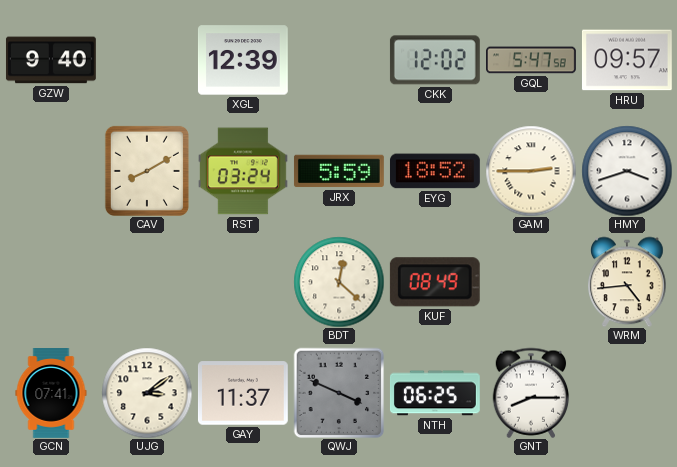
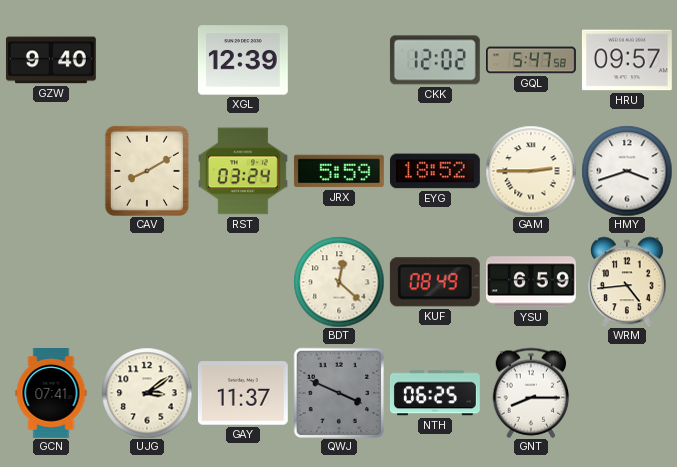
YSU: none -> 6:59
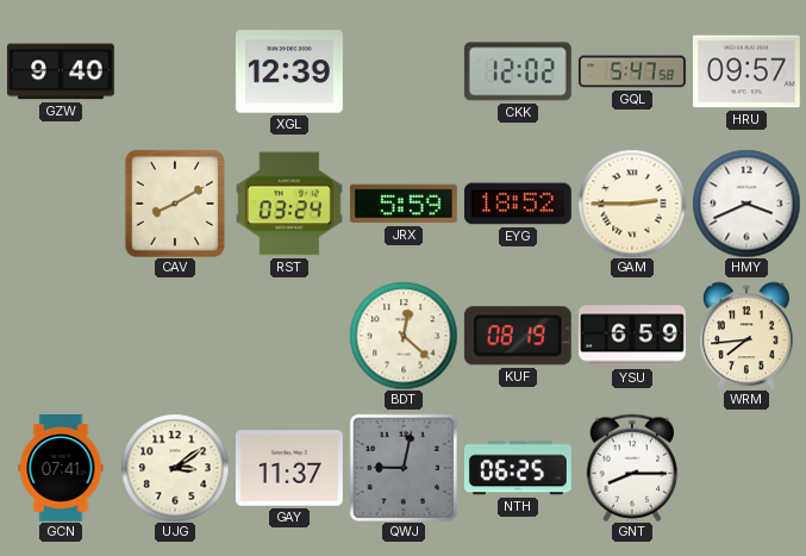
HMY: 3:42 -> 3:41
KUF: 08:49 -> 08:19
WRM: 4:44 -> 7:44
QWJ: 3:49 -> 9:02
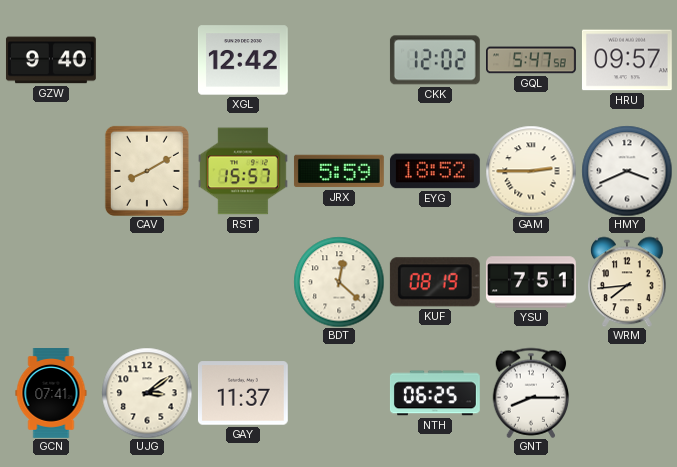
XGL: 12:39 -> 12:42
RST: 03:24 -> 15:57
YSU: 6:59 -> 7:51
QWJ: 9:02 -> none
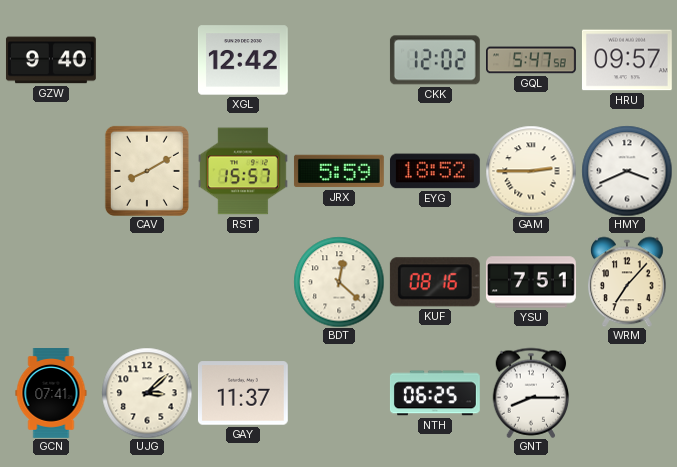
KUF: 08:19 -> 08:16
WRM: 7:44 -> 7:07
UJG: 3:09 -> 3:08
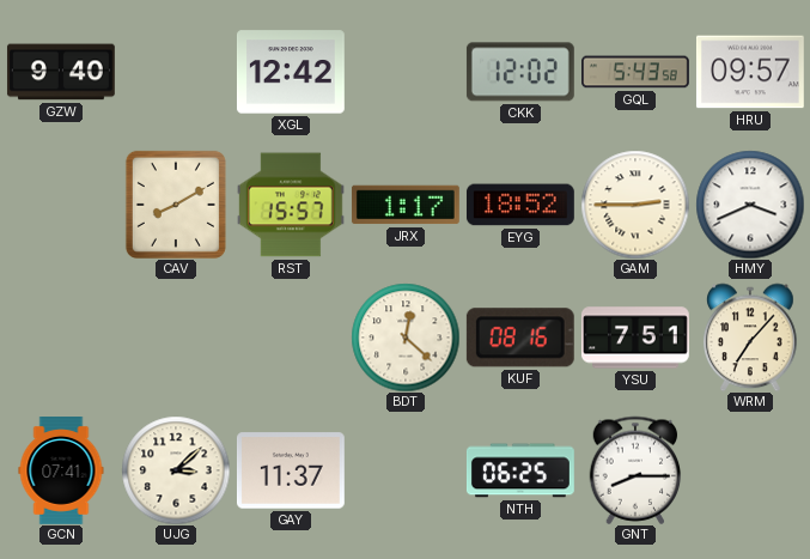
GQL: 5:47 -> 5:43
JRX: 5:59 -> 1:17
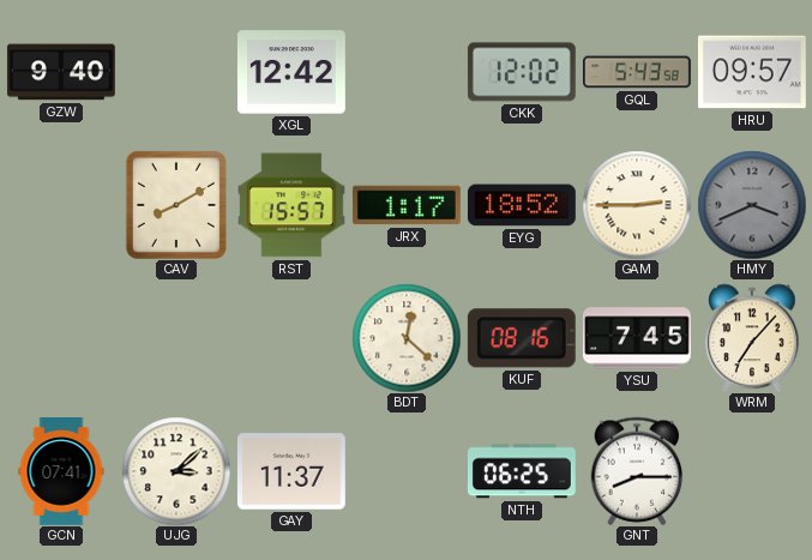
HMY dial: white -> grey
YSU: 7:51 -> 7:45
